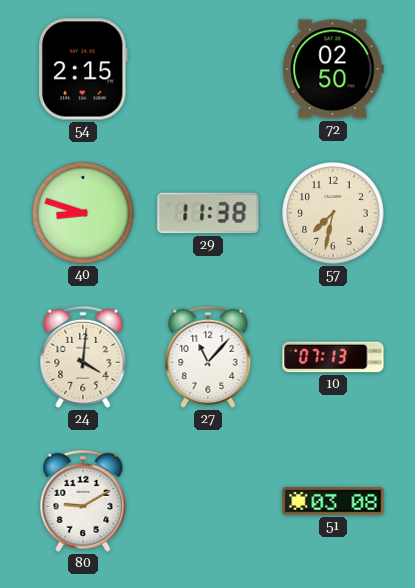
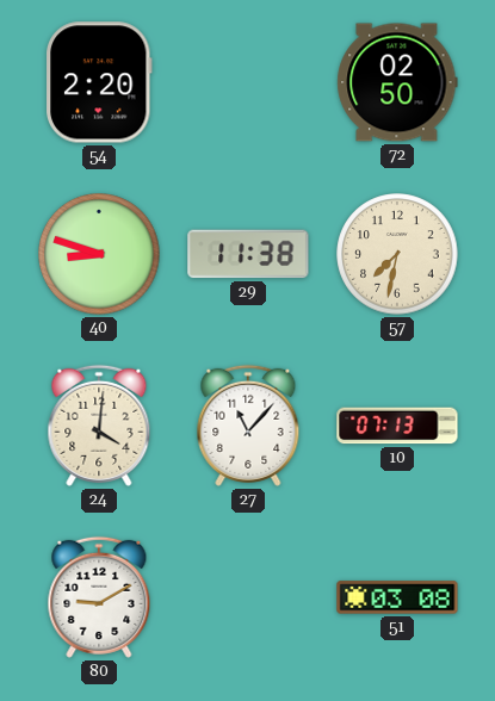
54: 2:15 -> 2:20
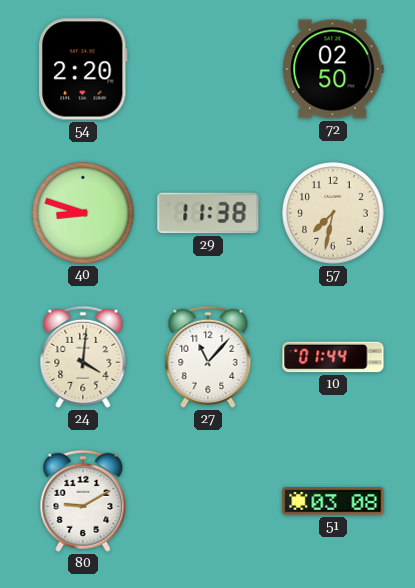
10: 07:13 -> 01:44
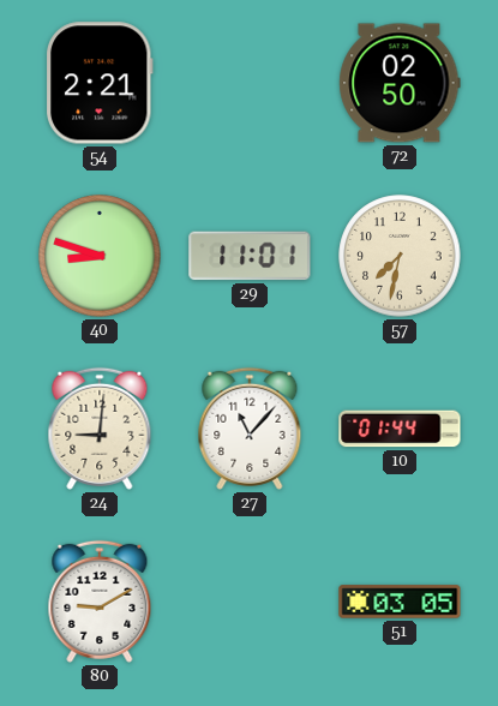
54: 2:20 -> 2:21
29: 11:38 -> 11:01
24: 4:01 -> 9:01
51: 03:08 -> 03:05
